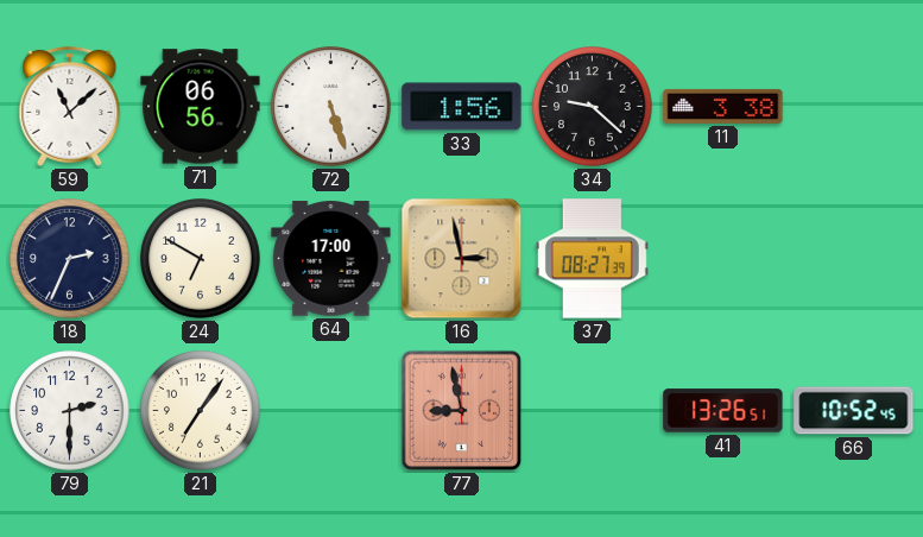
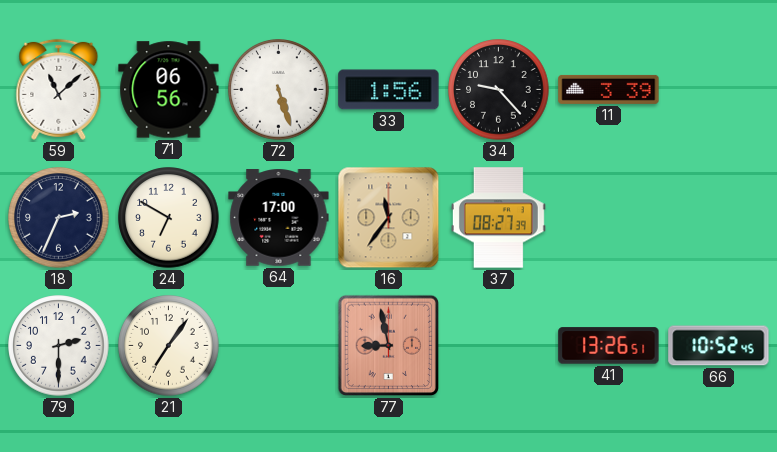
34: 9:22 -> 9:23
11: 3:38 -> 3:39
16: 2:58 -> 11:36
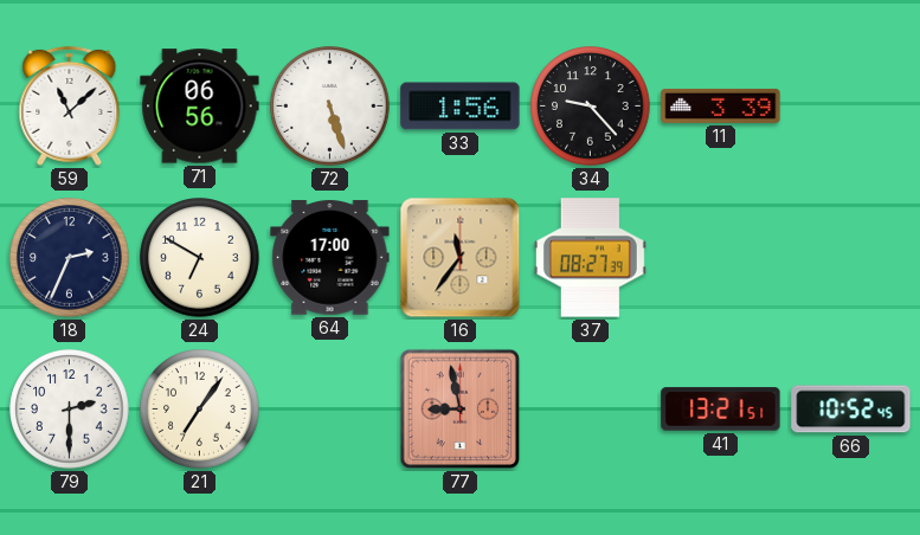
41: 13:26 -> 13:21
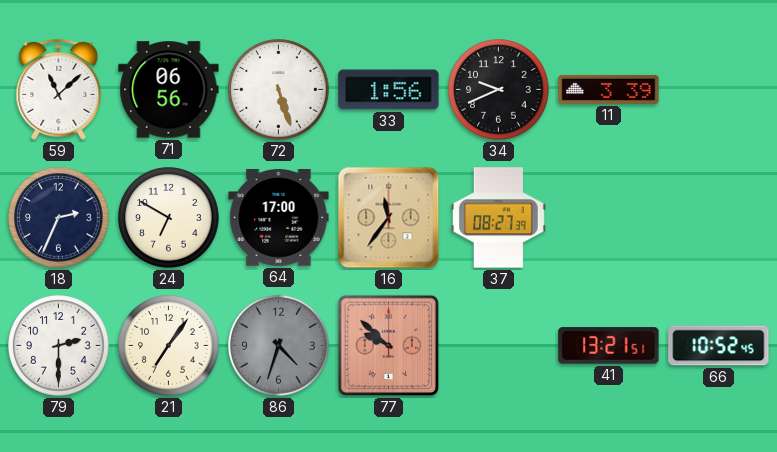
34: 9:23 -> 9:41
86: none -> 4:33
77: 8:58 -> 9:52
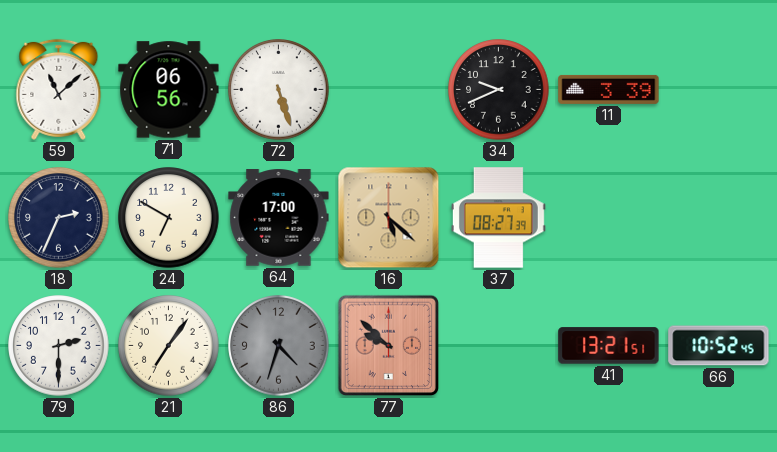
33: 1:56 -> none
16: 11:36 -> 5:22
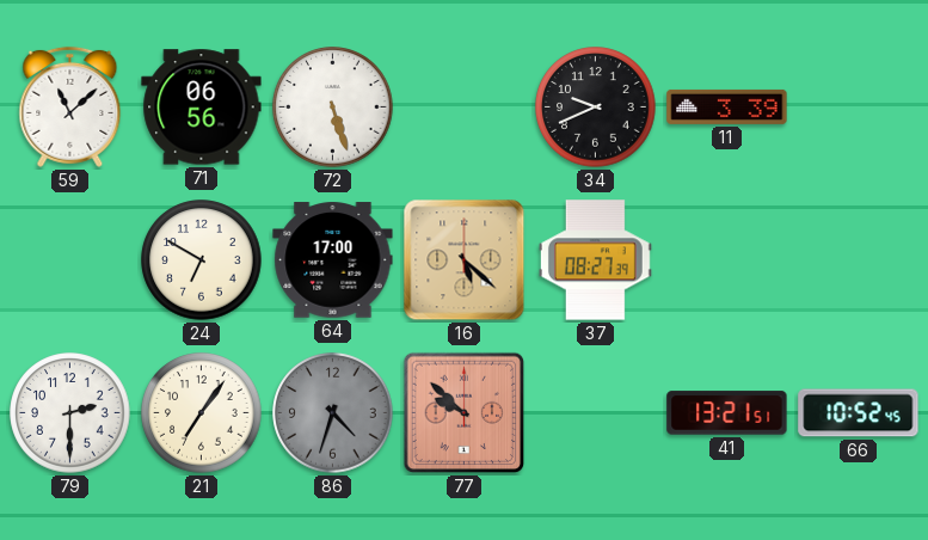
18: 2:34 -> none
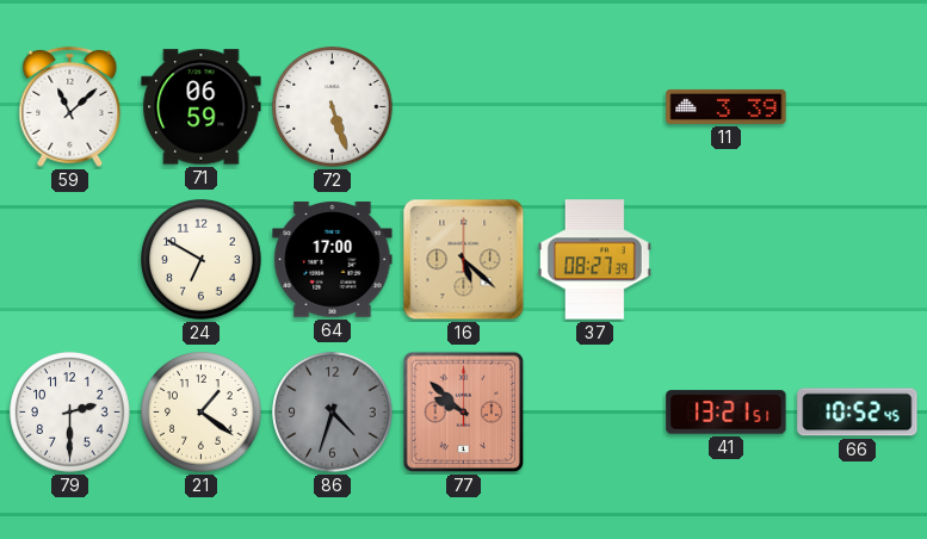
71: 06:56 -> 06:59
34: 9:41 -> none
21: 7:06 -> 1:21
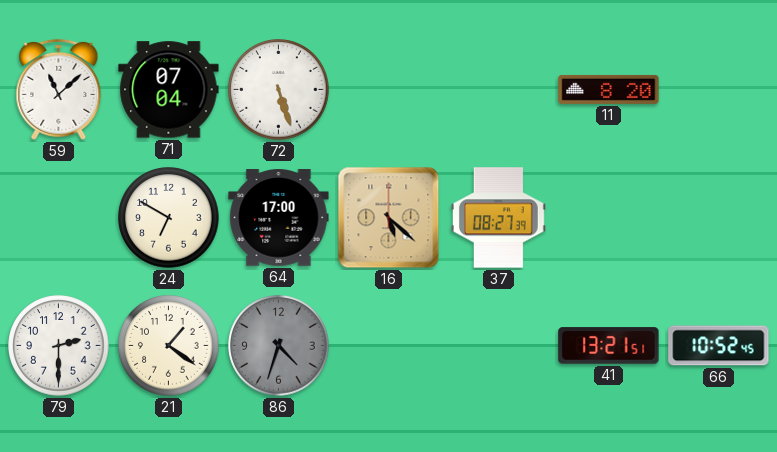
71: 06:59 -> 07:04
11: 3:39 -> 8:20
77: 9:52 -> none
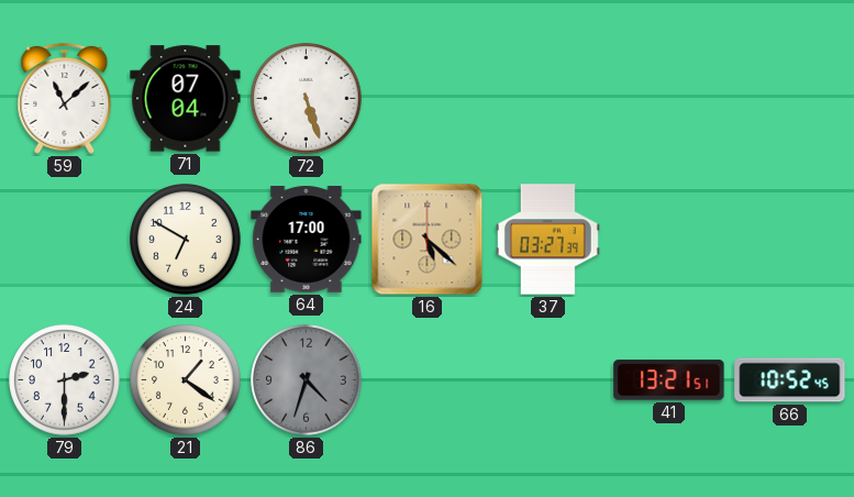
11: 8:20 -> none
37: 08:27 -> 03:27
